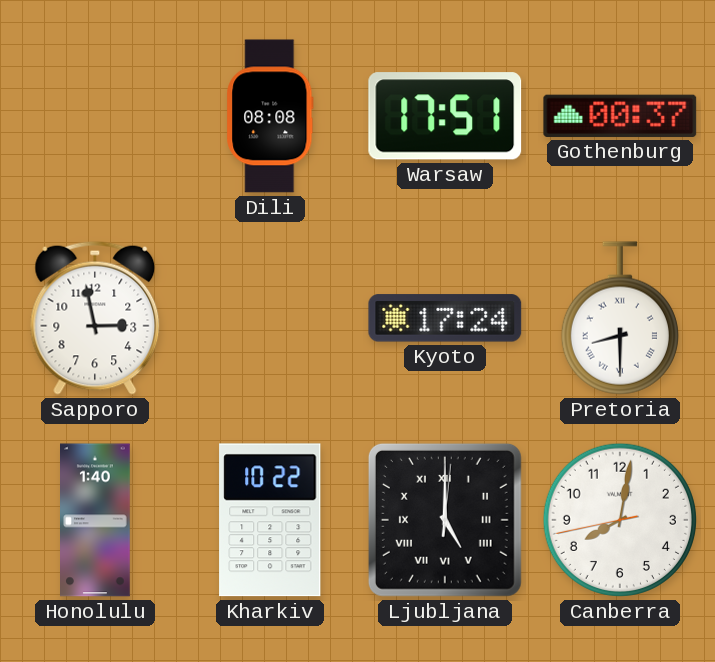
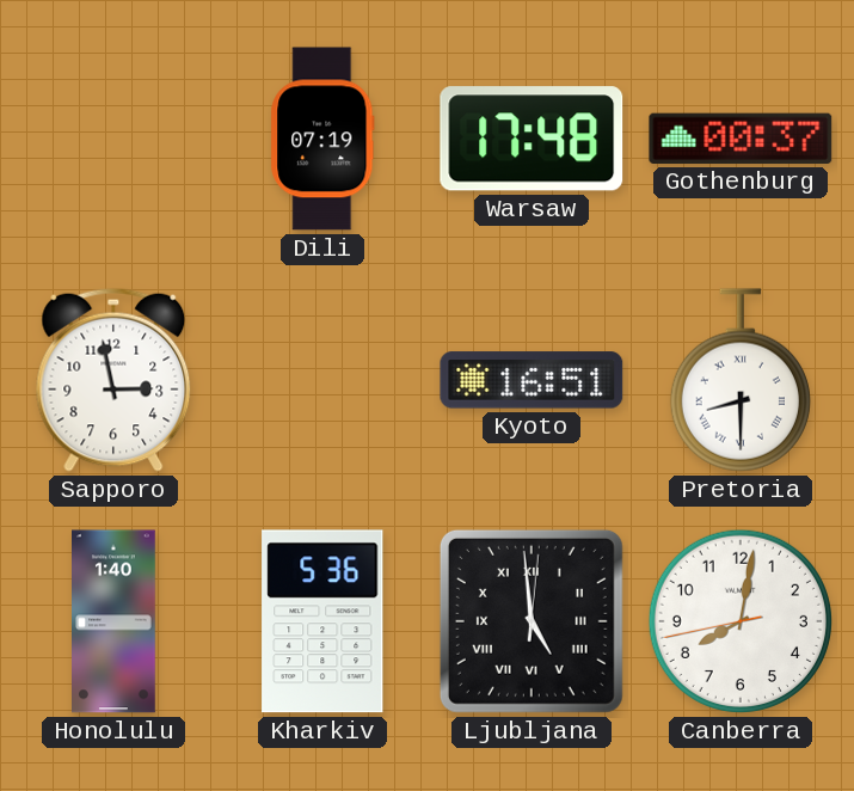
Dili: 08:08 -> 07:19
Warsaw: 17:51 -> 17:48
Kyoto: 17:24 -> 16:51
Kharkiv: 10:22 -> 5:36
Ljubljana: 5:00 -> 4:59
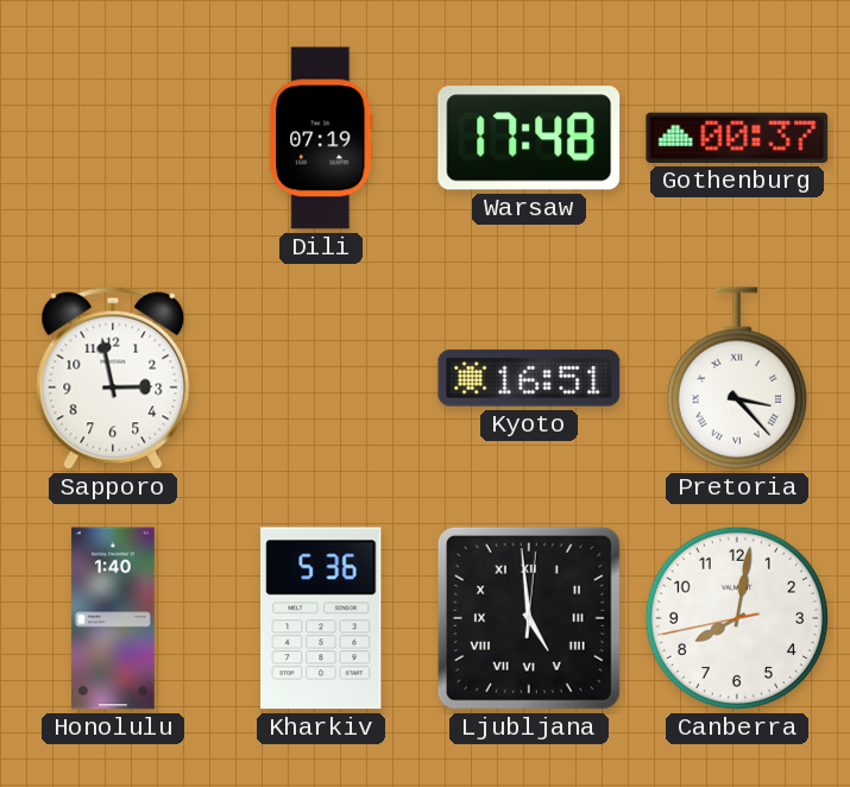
Pretoria: 8:30 -> 3:23
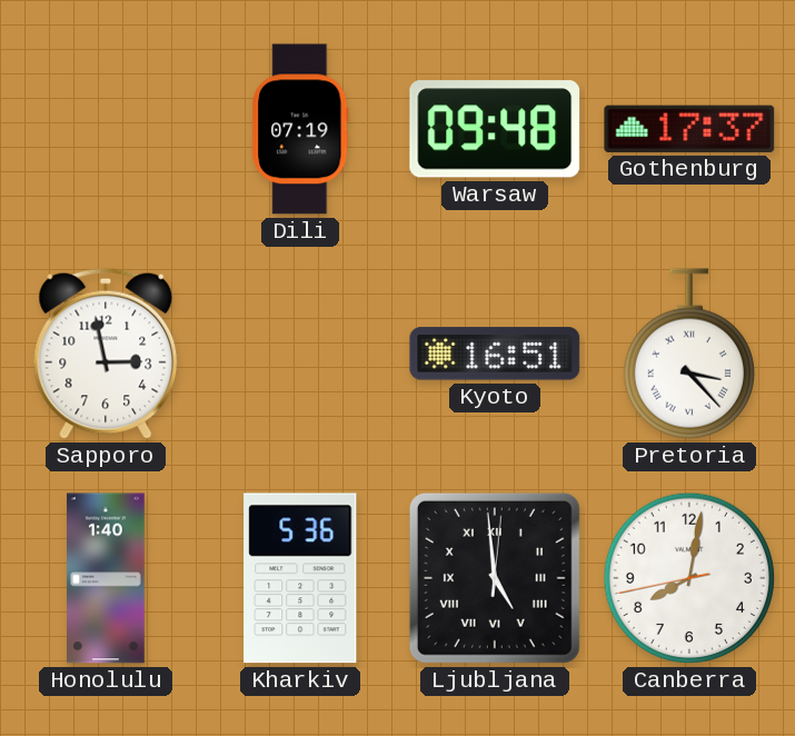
Warsaw: 17:48 -> 09:48
Gothenburg: 00:37 -> 17:37
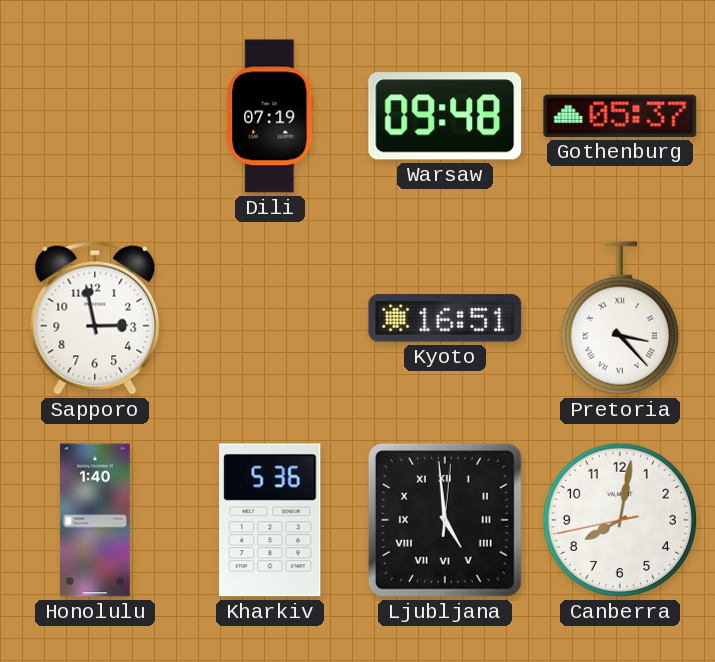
Gothenburg: 17:37 -> 05:37
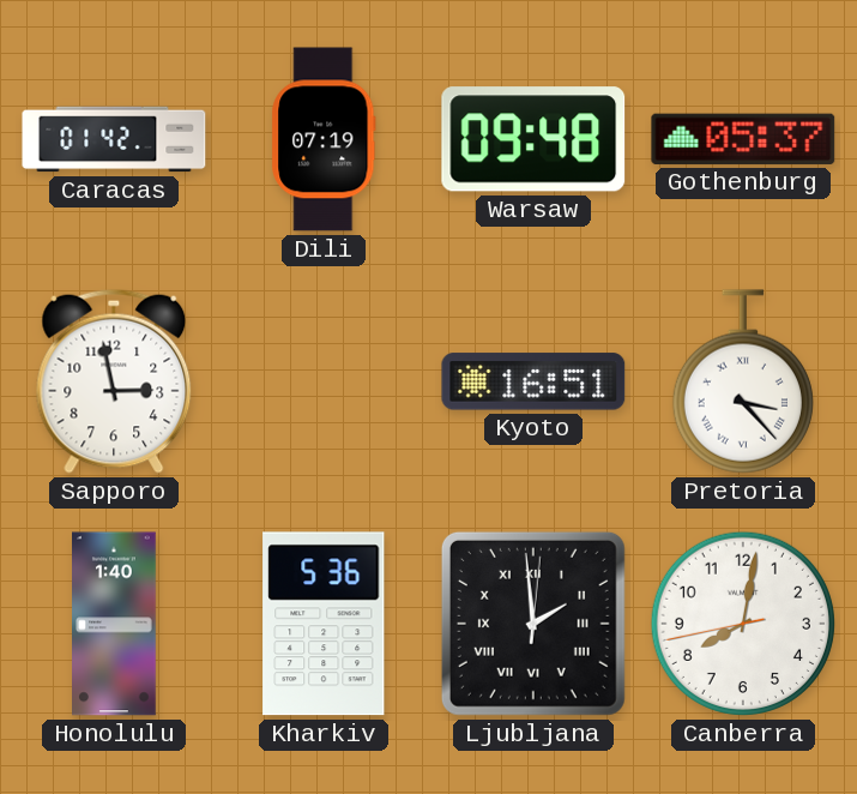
Caracas: none -> 01:42
Ljubljana: 4:59 -> 1:59
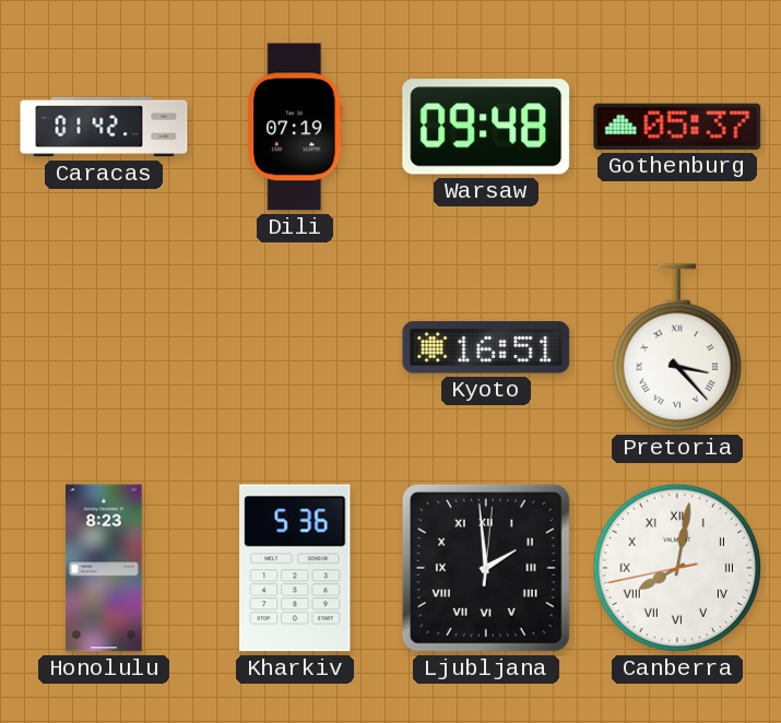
Sapporo: 2:58 -> none
Honolulu: 1:40 -> 8:23
Canberra numerals: Arabic -> Roman
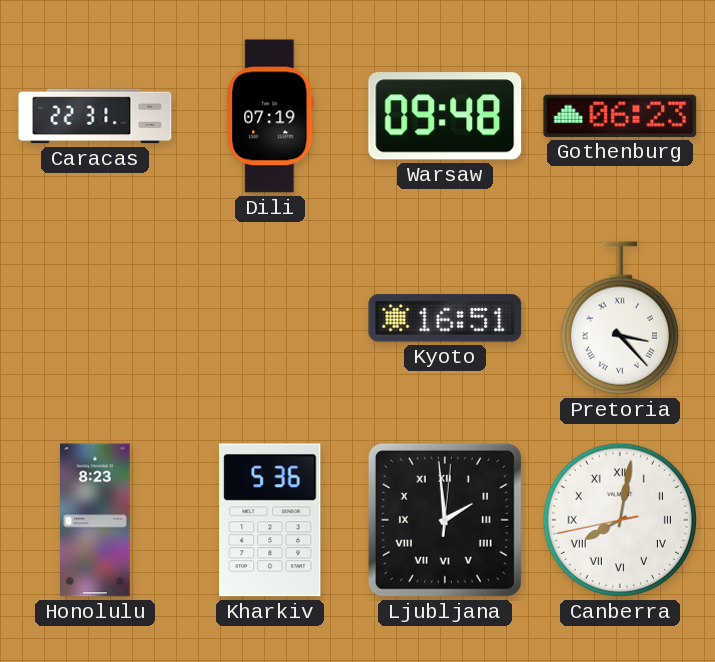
Caracas: 01:42 -> 22:31
Gothenburg: 05:37 -> 06:23
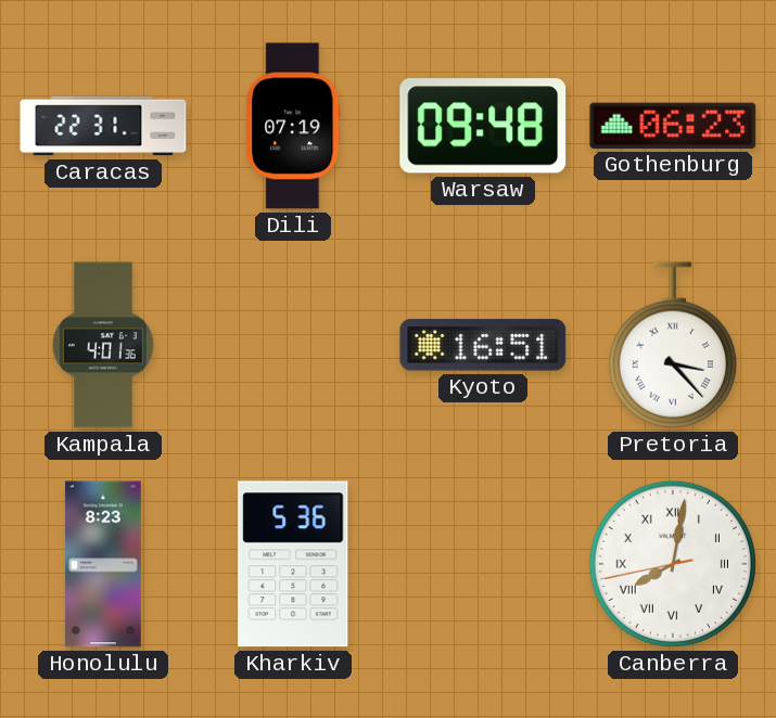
Kampala: none -> 4:01
Ljubljana: 1:59 -> none
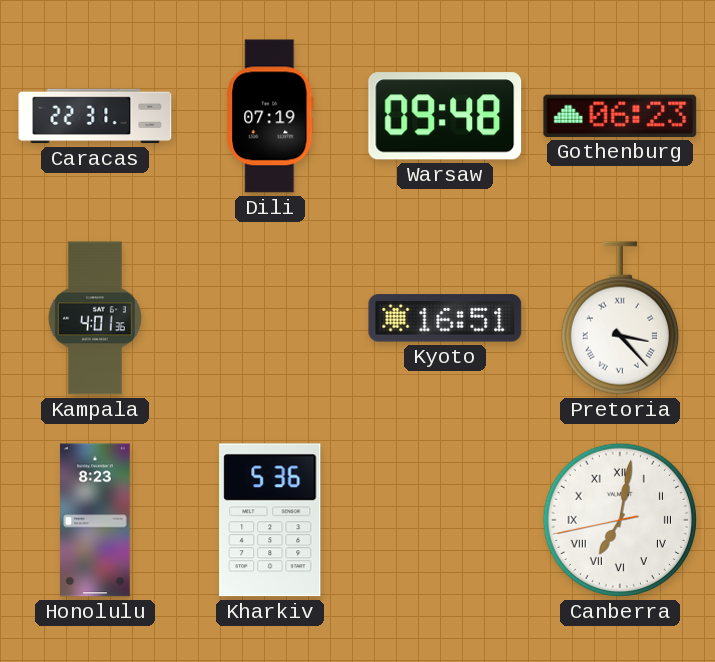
Canberra: 8:01 -> 7:01
